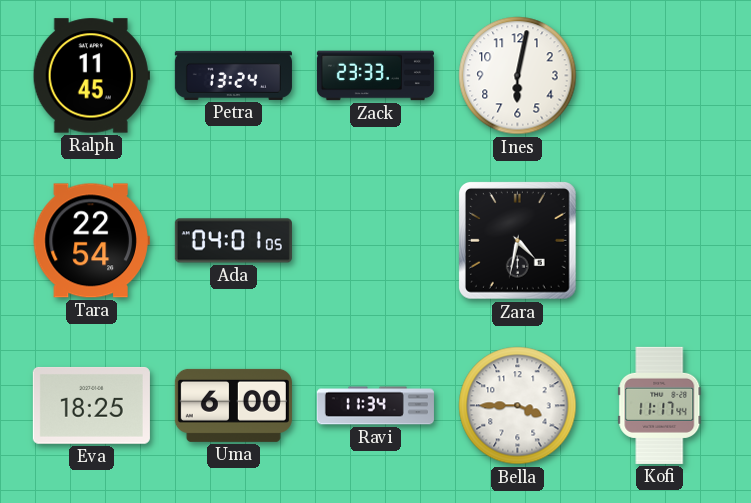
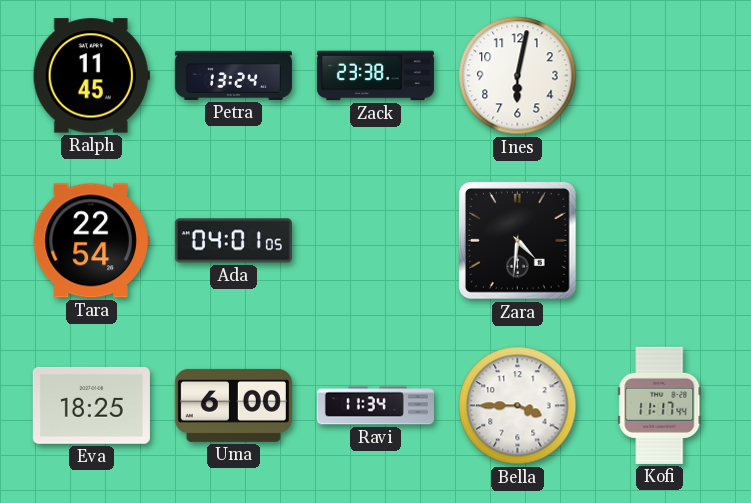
Zack: 23:33 -> 23:38
Zara: 4:32 -> 4:31
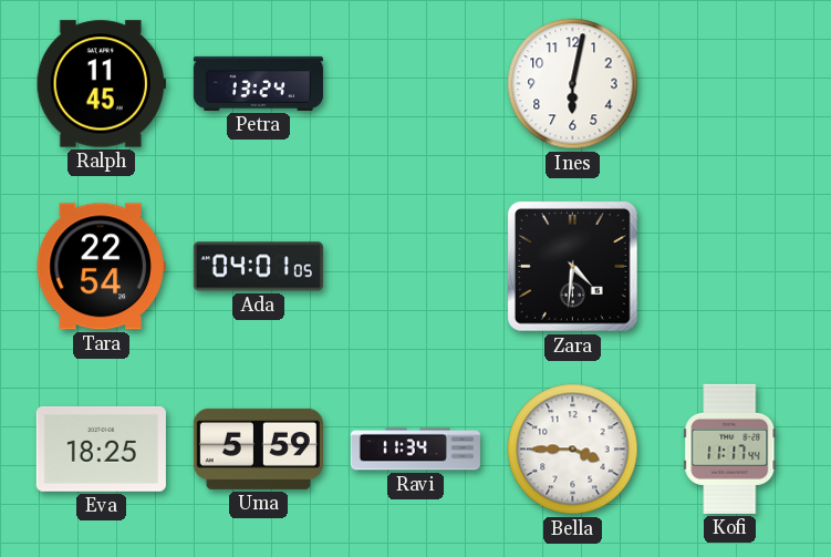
Zack: 23:38 -> none
Uma: 6:00 -> 5:59
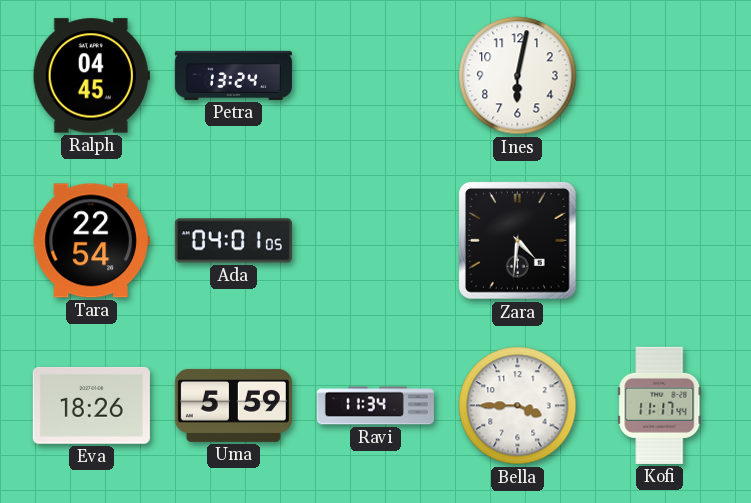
Ralph: 11:45 -> 04:45
Eva: 18:25 -> 18:26
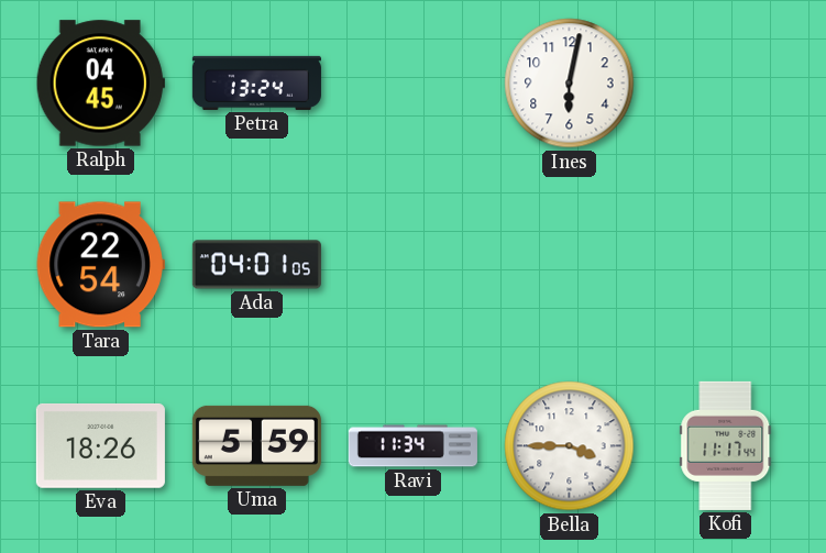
Zara: 4:31 -> none
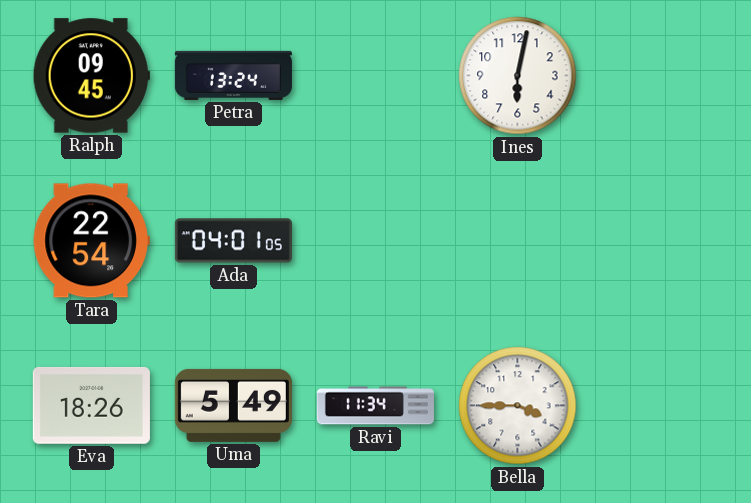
Ralph: 04:45 -> 09:45
Uma: 5:59 -> 5:49
Kofi: 11:17 -> none
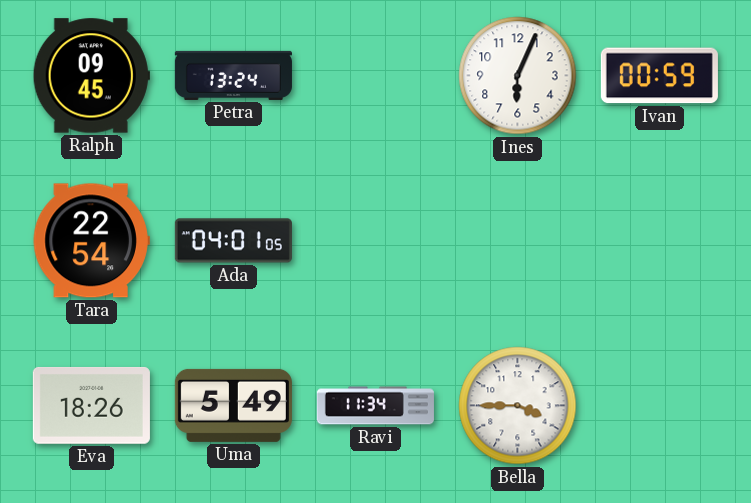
Ines: 6:02 -> 6:04
Ivan: none -> 00:59
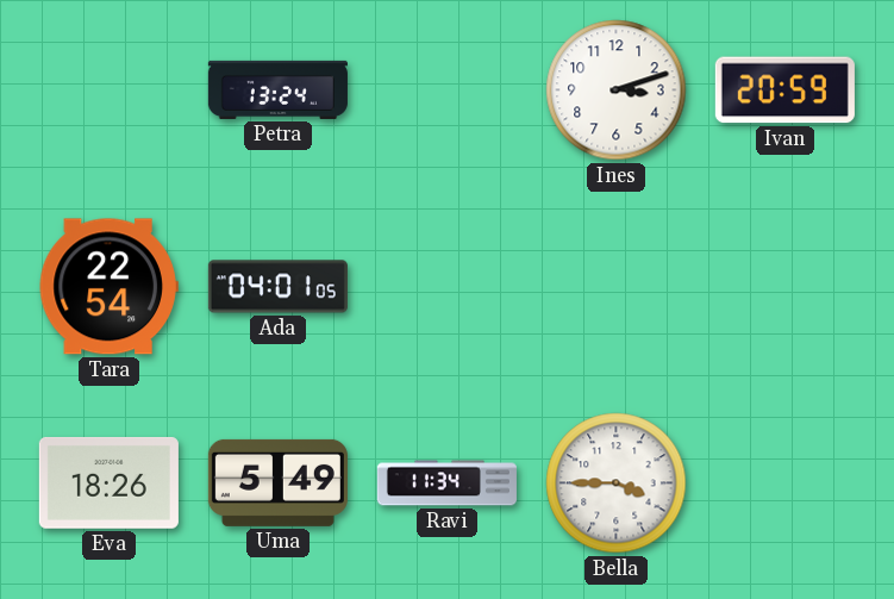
Ralph: 09:45 -> none
Ines: 6:04 -> 3:12
Ivan: 00:59 -> 20:59
